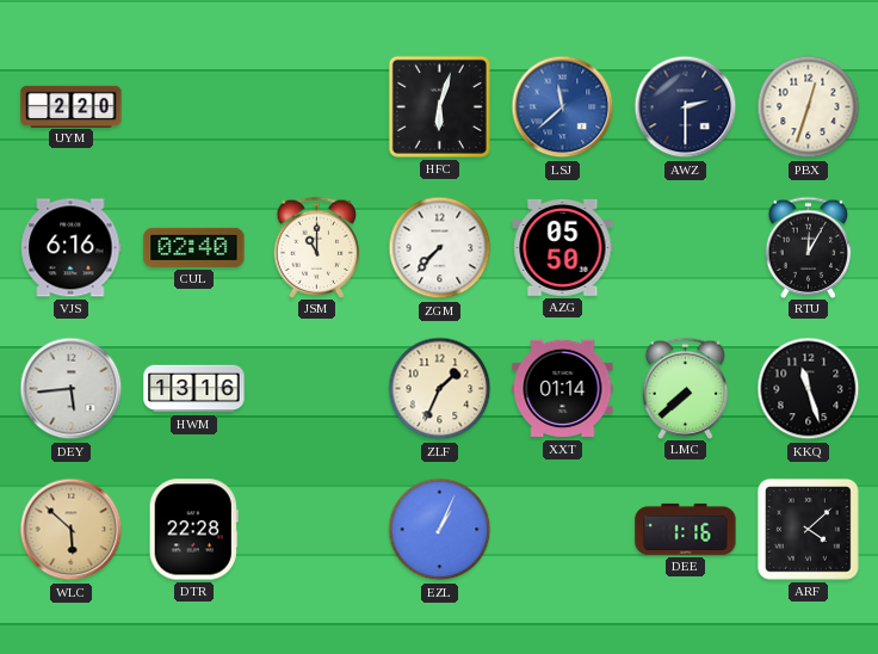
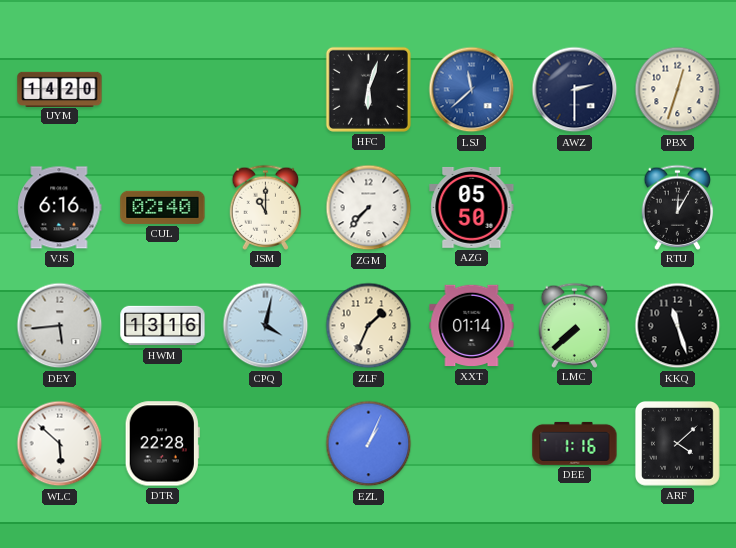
UYM: 2:20 -> 14:20
CPQ: none -> 4:02
WLC dial: champagne -> white
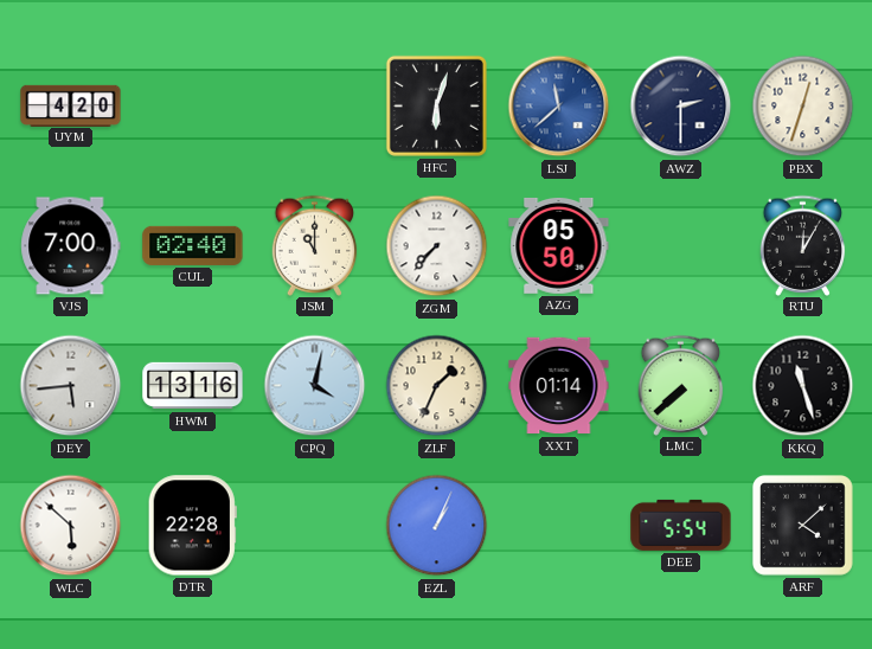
UYM: 14:20 -> 4:20
VJS: 6:16 -> 7:00
DEE: 1:16 -> 5:54
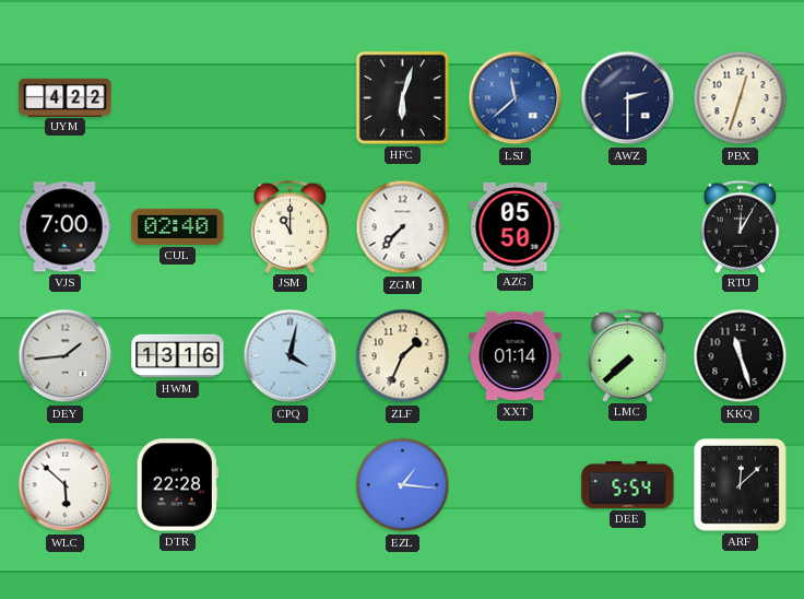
UYM: 4:20 -> 4:22
DEY: 5:44 -> 1:44
EZL: 1:04 -> 1:16
ARF: 4:08 -> 12:08
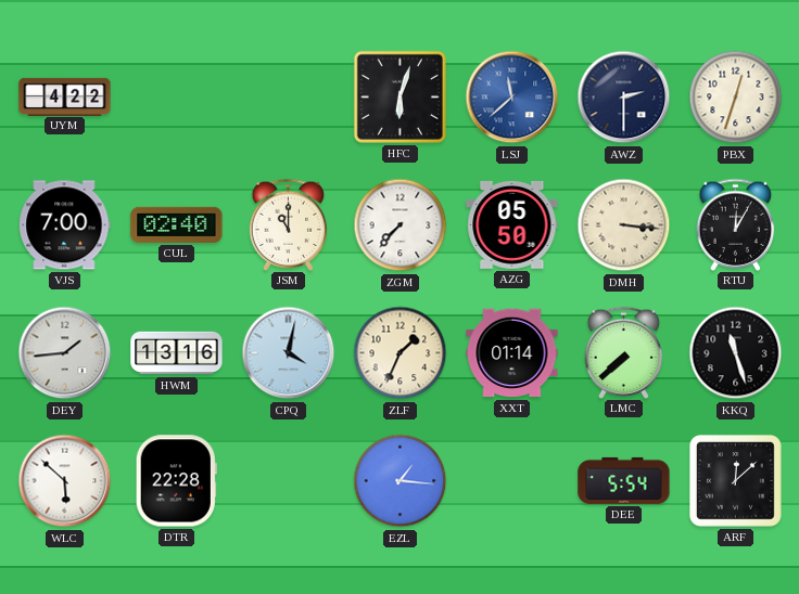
DMH: none -> 3:16
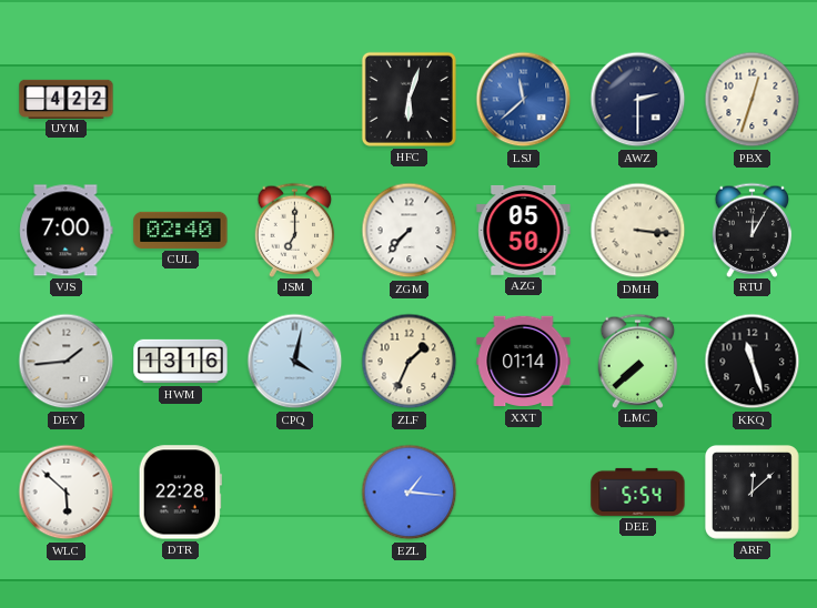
JSM: 11:00 -> 7:00
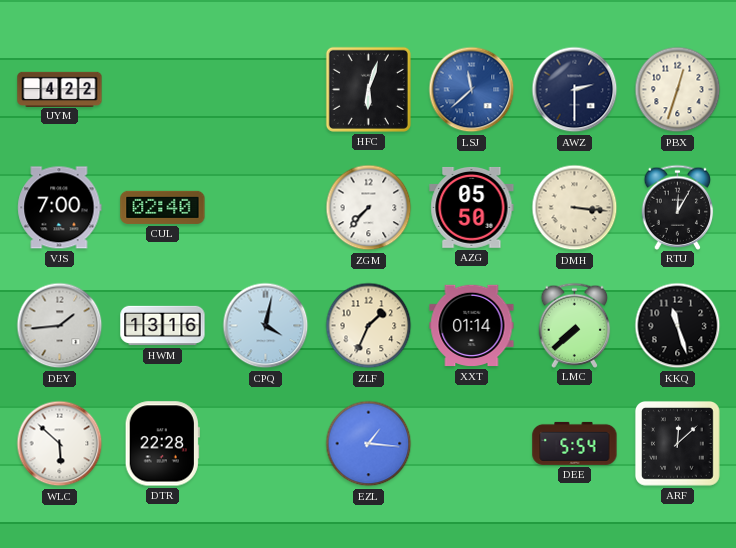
JSM: 7:00 -> none
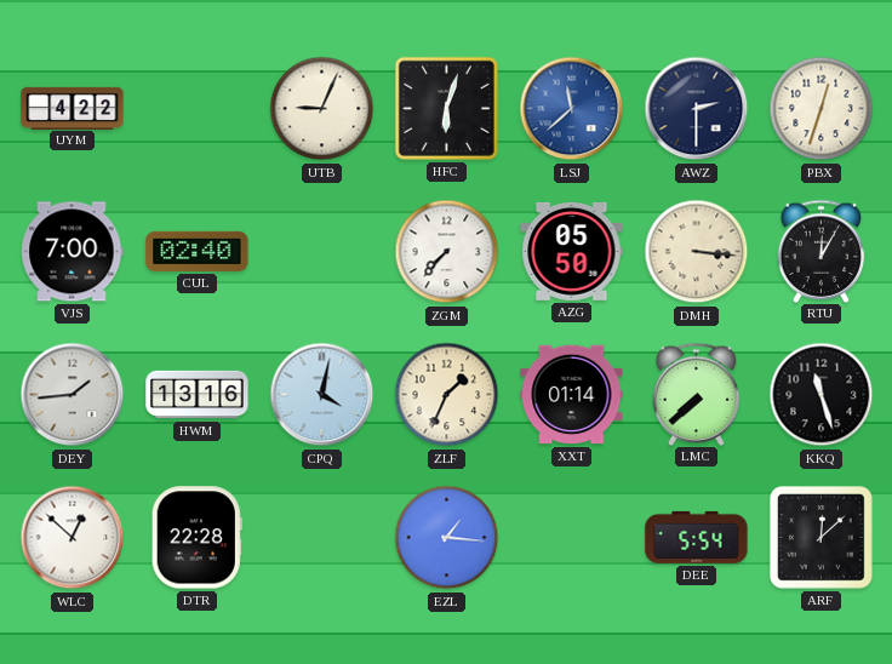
UTB: none -> 9:04
WLC: 5:52 -> 12:52
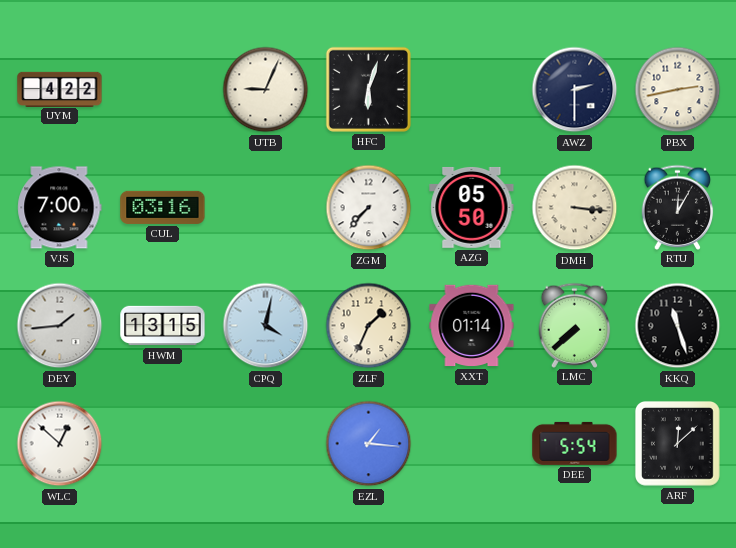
LSJ: 11:38 -> none
PBX: 12:33 -> 2:43
CUL: 02:40 -> 03:16
HWM: 13:16 -> 13:15
DTR: 22:28 -> none
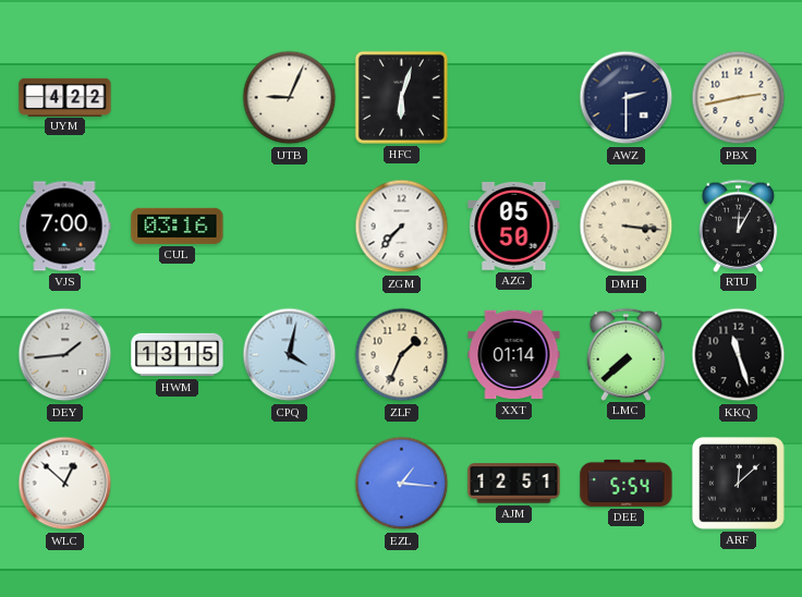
AJM: none -> 12:51
